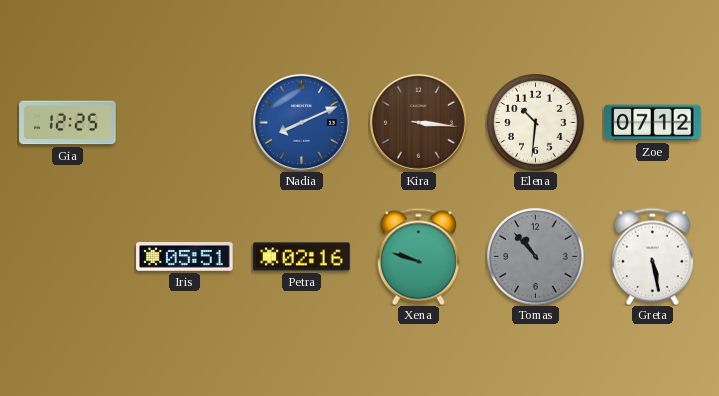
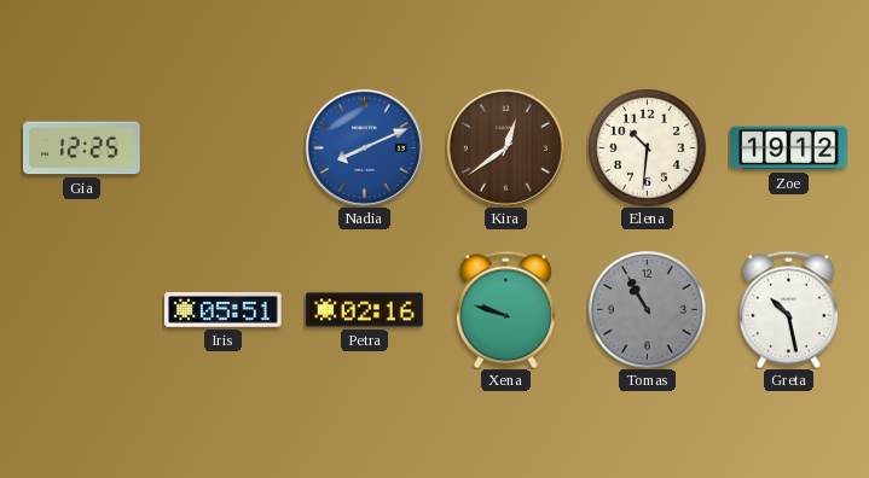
Kira: 3:16 -> 12:39
Zoe: 07:12 -> 19:12
Tomas: 10:53 -> 10:55
Greta: 5:28 -> 10:28
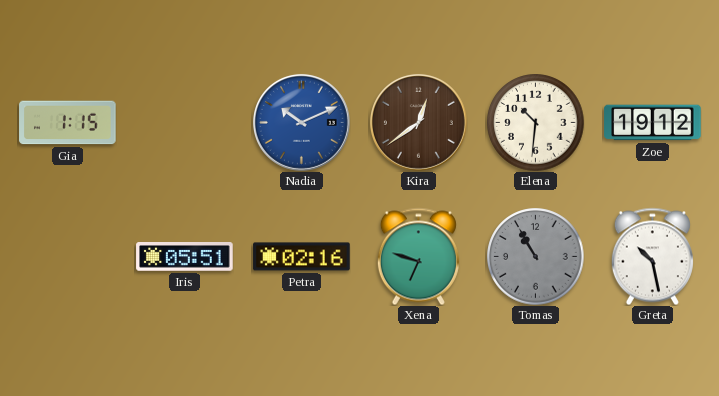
Gia: 12:25 -> 1:15
Nadia: 8:11 -> 10:11
Xena: 9:48 -> 6:48
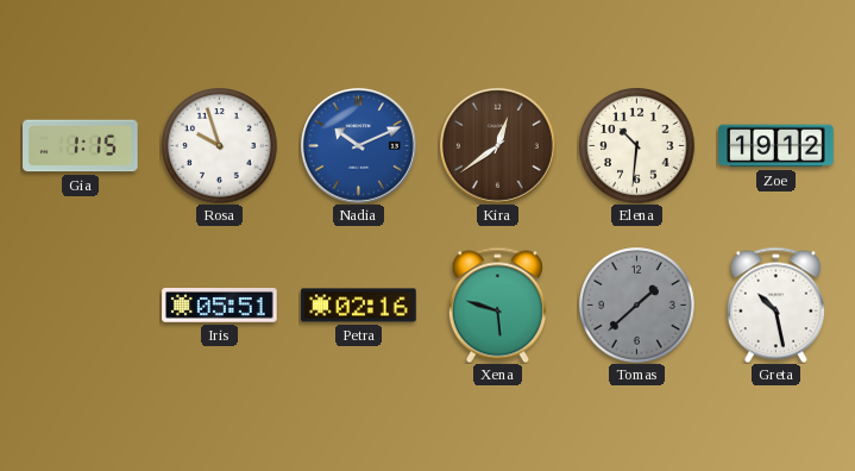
Rosa: none -> 9:57
Xena: 6:48 -> 5:48
Tomas: 10:55 -> 1:38
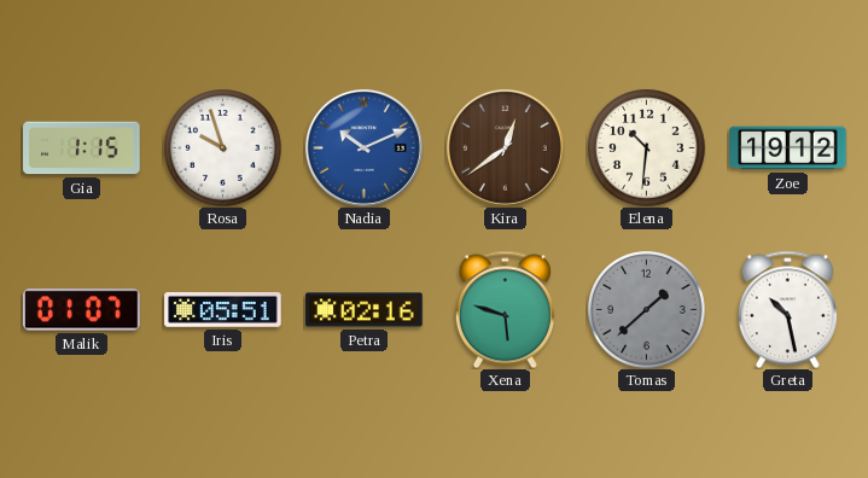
Malik: none -> 01:07
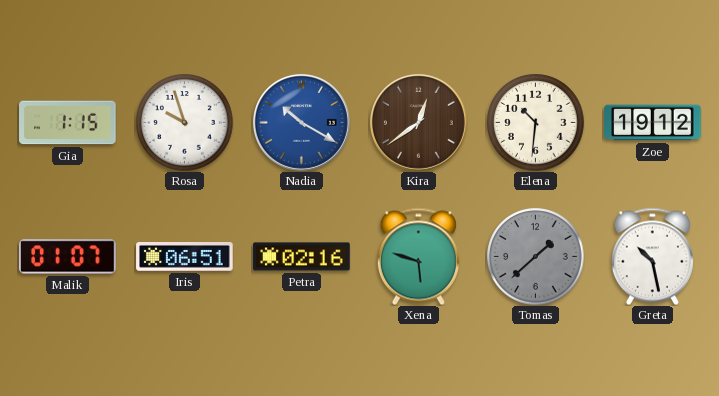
Nadia: 10:11 -> 10:20
Iris: 05:51 -> 06:51
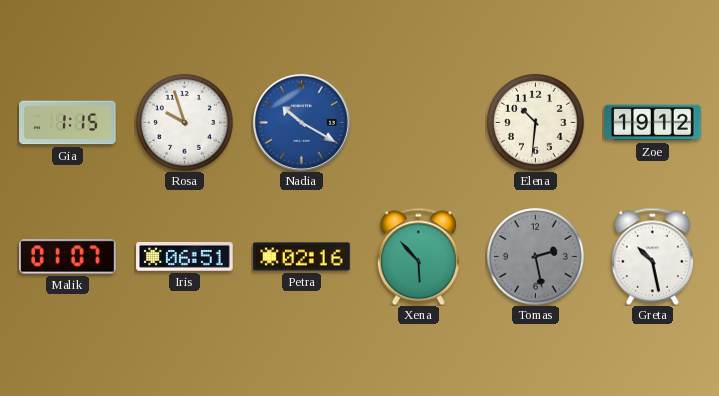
Kira: 12:39 -> none
Xena: 5:48 -> 5:53
Tomas: 1:38 -> 2:28
